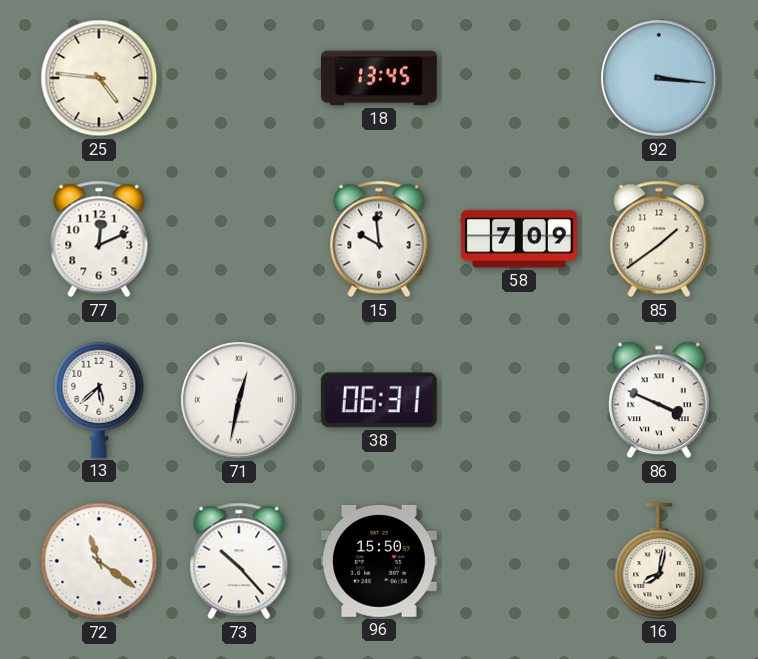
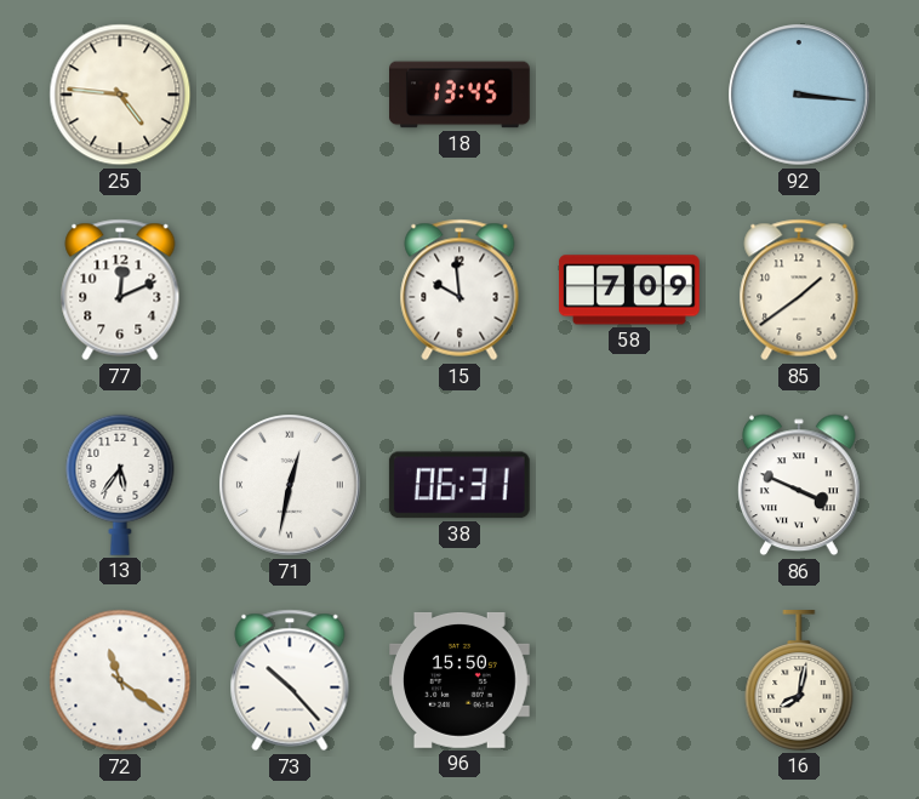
13: 5:38 -> 5:36
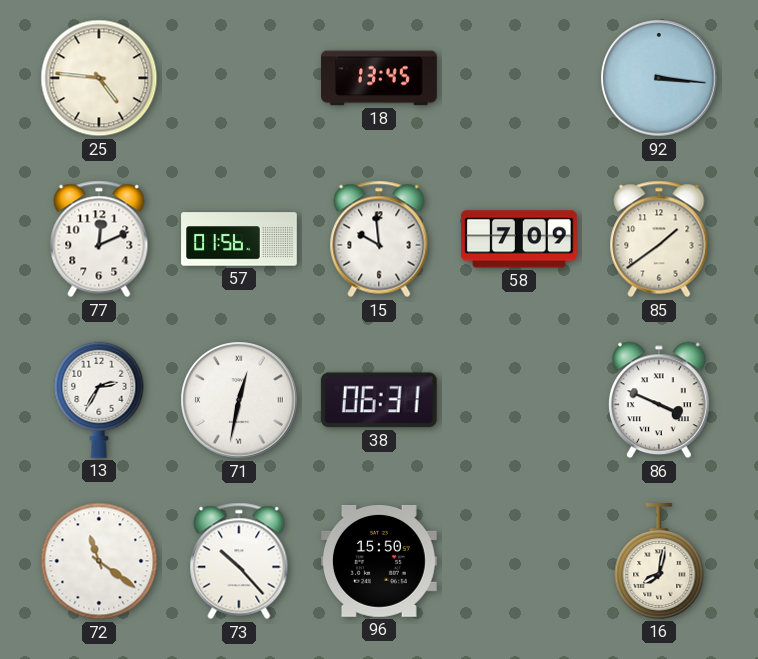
57: none -> 01:56
13: 5:36 -> 2:35
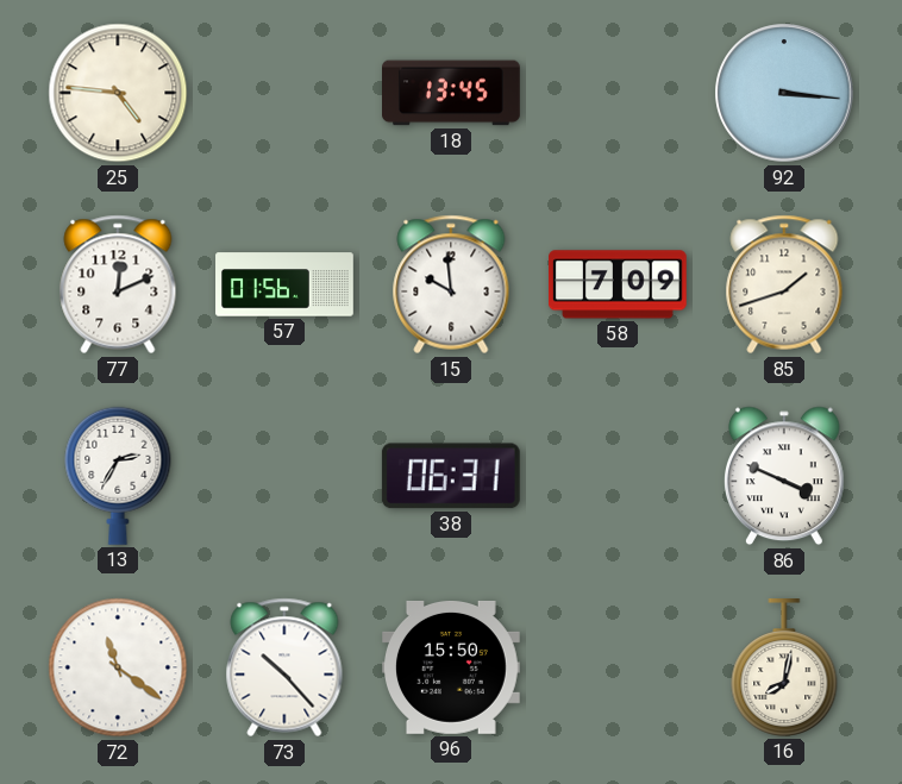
85: 1:39 -> 1:42
71: 12:32 -> none
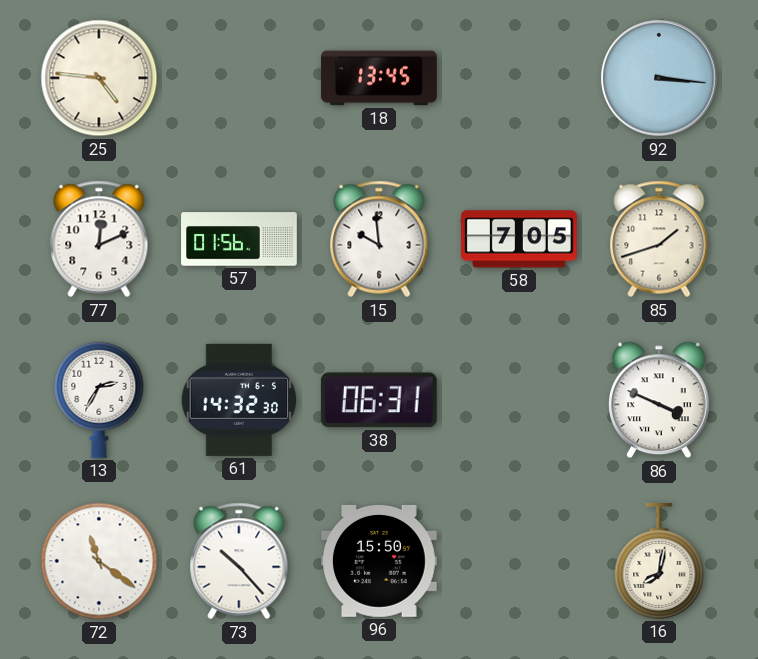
58: 7:09 -> 7:05
61: none -> 14:32
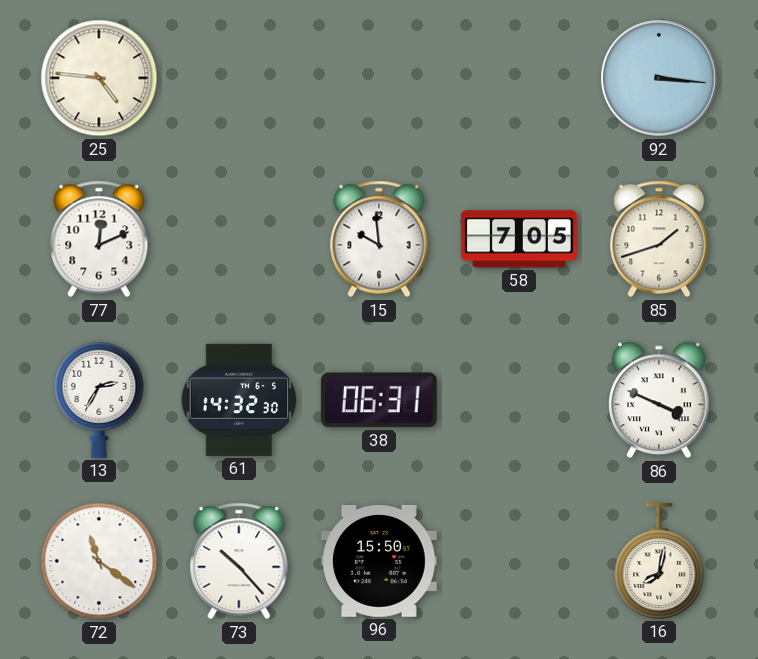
18: 13:45 -> none
57: 01:56 -> none
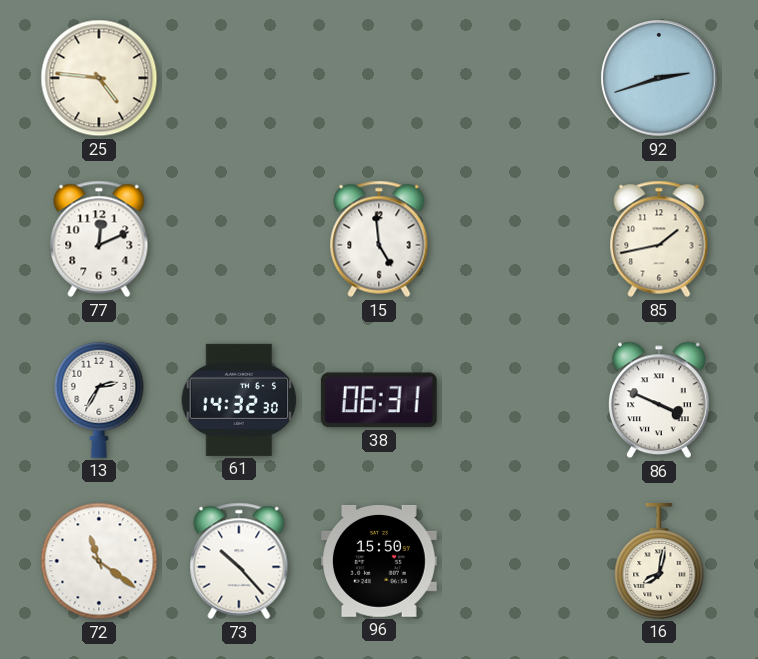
92: 3:16 -> 2:42
15: 9:59 -> 4:59
58: 7:05 -> none
85: 1:42 -> 1:43
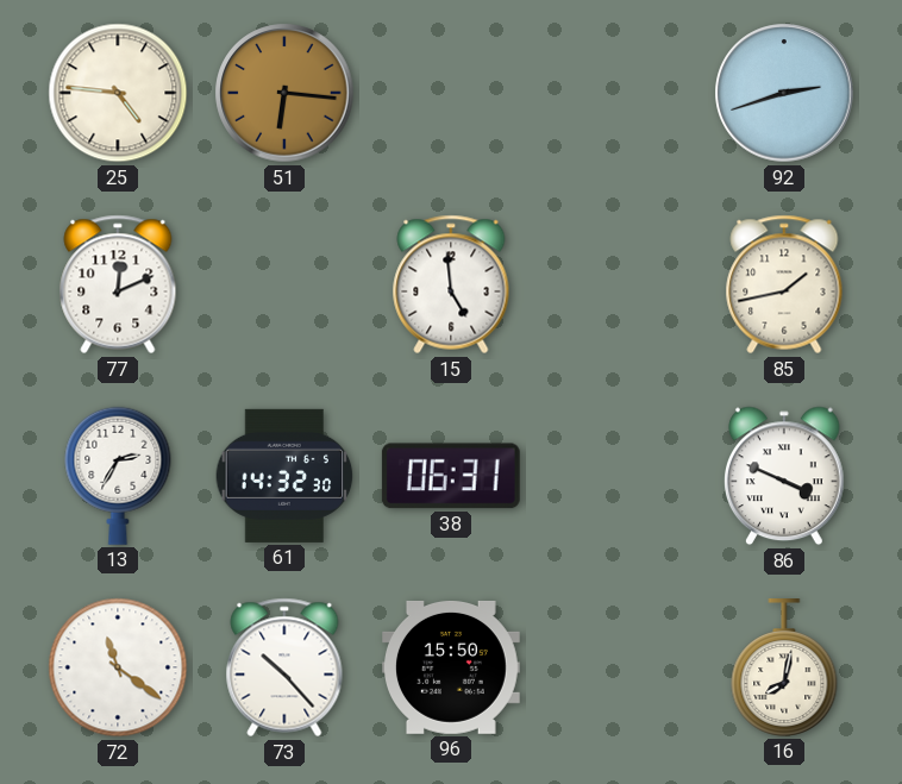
51: none -> 6:16
